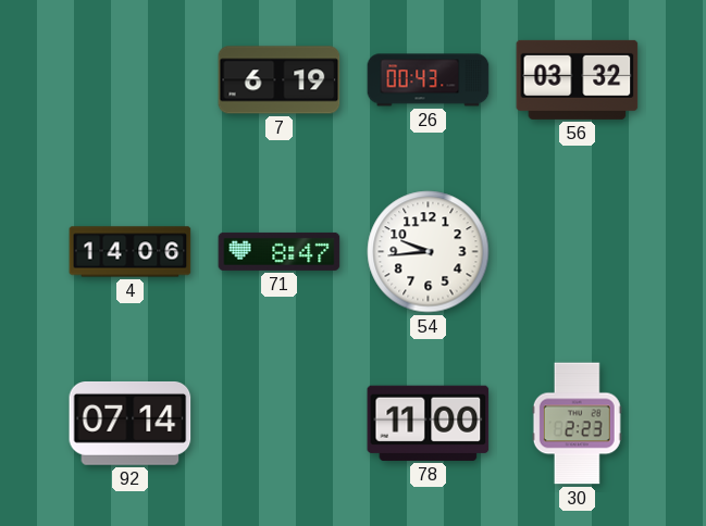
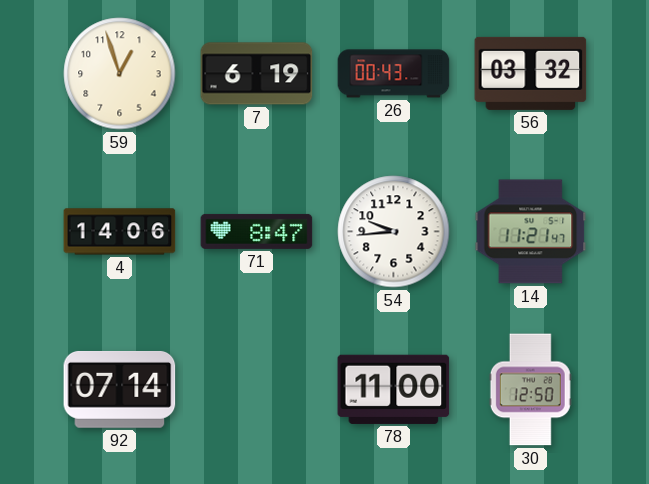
59: none -> 12:57
14: none -> 11:21
30: 2:23 -> 12:50
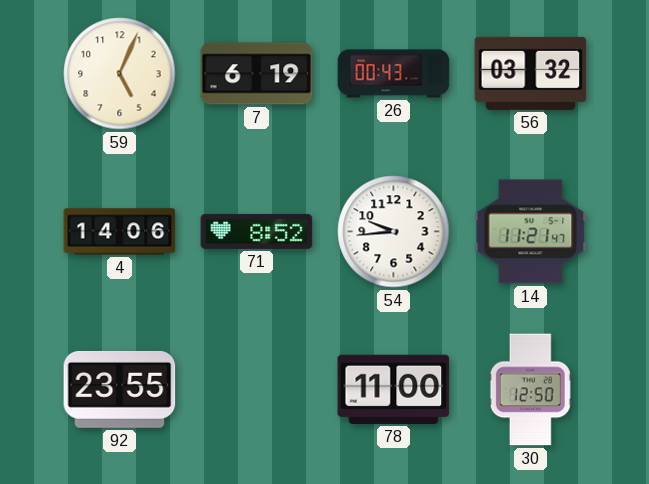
59: 12:57 -> 5:04
71: 8:47 -> 8:52
92: 07:14 -> 23:55
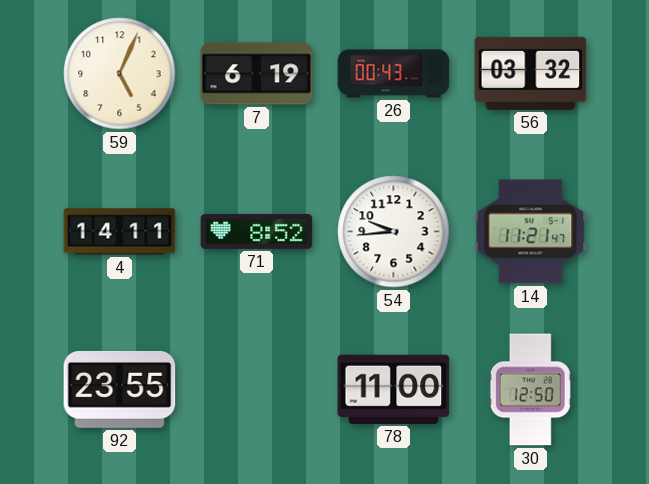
4: 14:06 -> 14:11
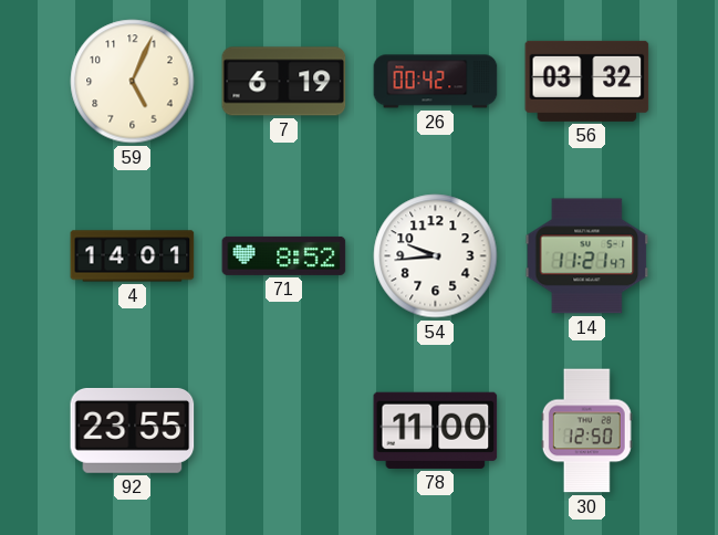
26: 00:43 -> 00:42
4: 14:11 -> 14:01
